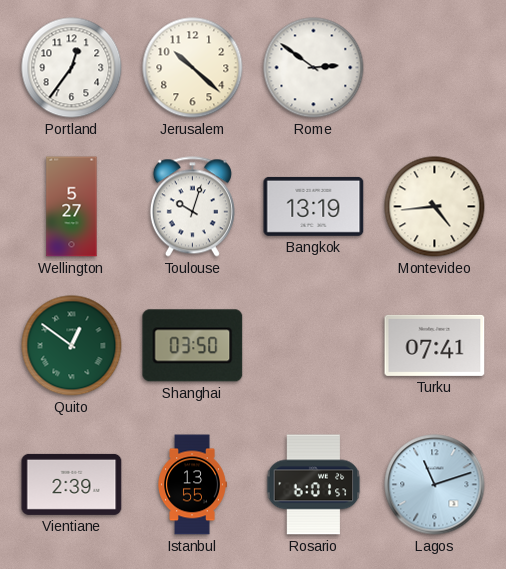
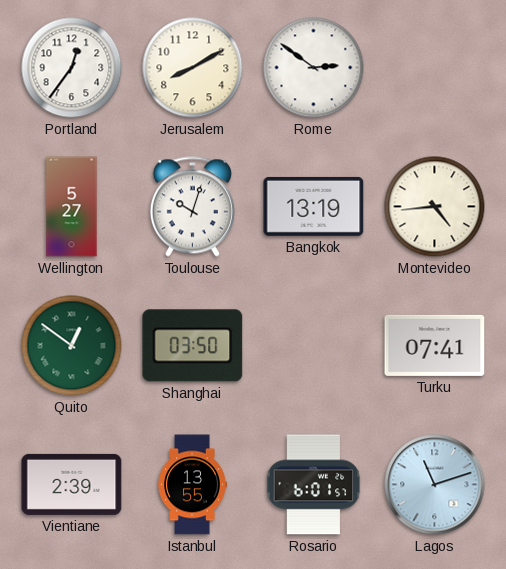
Jerusalem: 10:22 -> 8:10
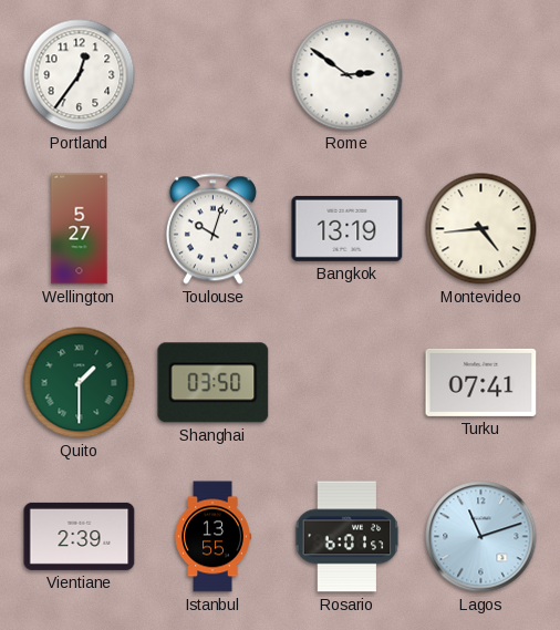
Jerusalem: 8:10 -> none
Quito: 12:51 -> 1:30
